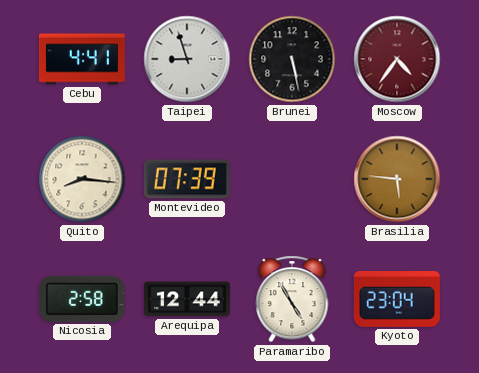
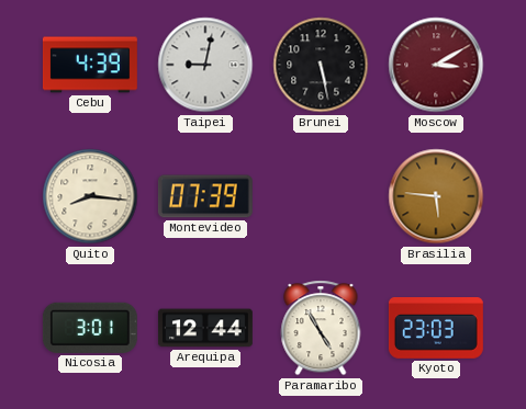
Cebu: 4:41 -> 4:39
Taipei: 8:57 -> 9:02
Moscow: 4:36 -> 3:10
Nicosia: 2:58 -> 3:01
Kyoto: 23:04 -> 23:03
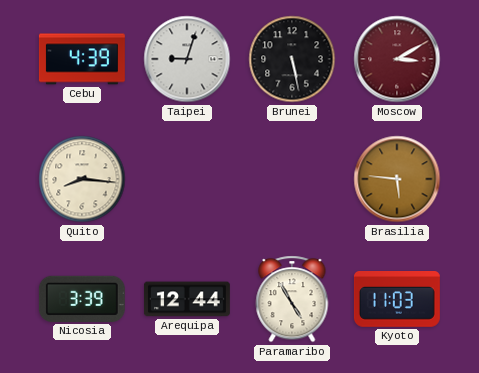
Taipei: 9:02 -> 9:03
Montevideo: 07:39 -> none
Nicosia: 3:01 -> 3:39
Kyoto: 23:03 -> 11:03
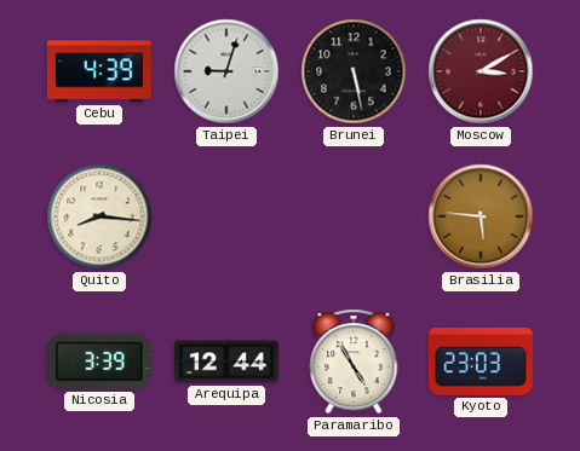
Kyoto: 11:03 -> 23:03
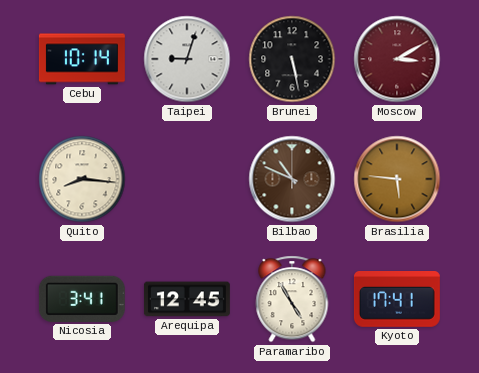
Cebu: 4:39 -> 10:14
Bilbao: none -> 10:49
Nicosia: 3:39 -> 3:41
Arequipa: 12:44 -> 12:45
Kyoto: 23:03 -> 17:41
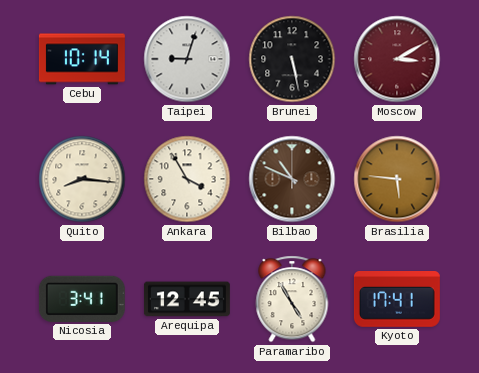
Ankara: none -> 3:55
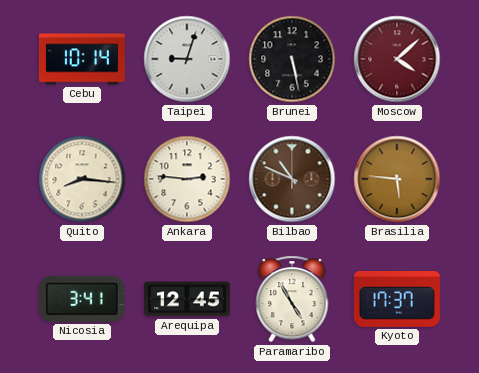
Moscow: 3:10 -> 4:08
Ankara: 3:55 -> 2:46
Kyoto: 17:41 -> 17:37
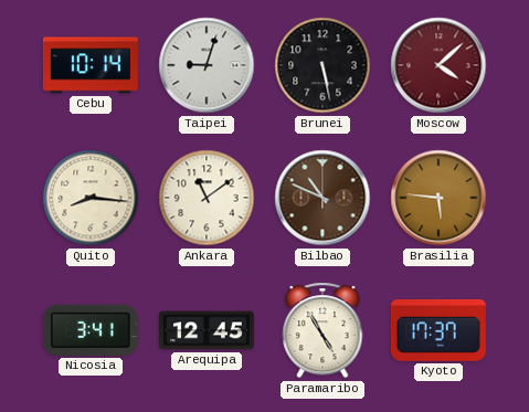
Ankara: 2:46 -> 11:09
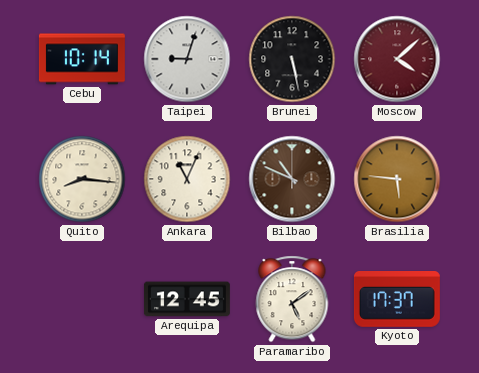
Ankara: 11:09 -> 11:04
Nicosia: 3:41 -> none
Paramaribo: 4:55 -> 5:09
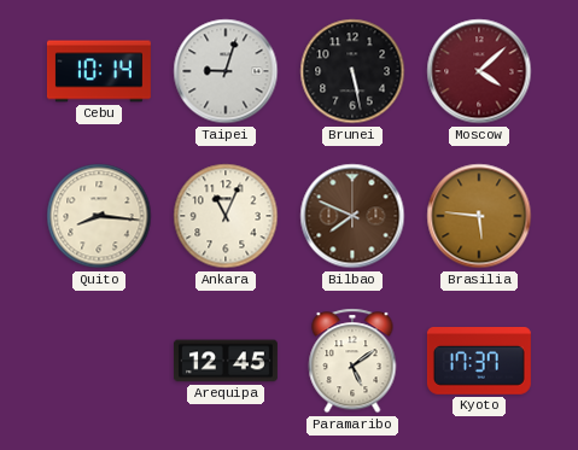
Bilbao: 10:49 -> 7:49
